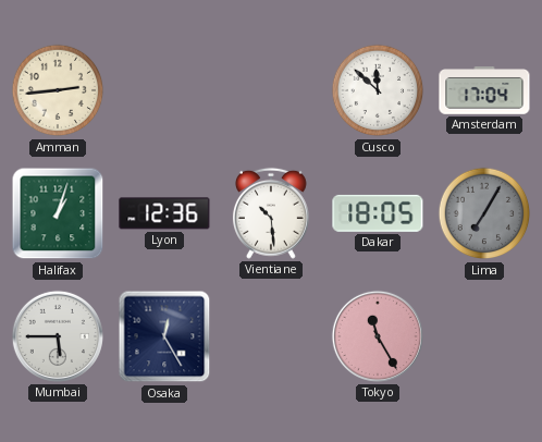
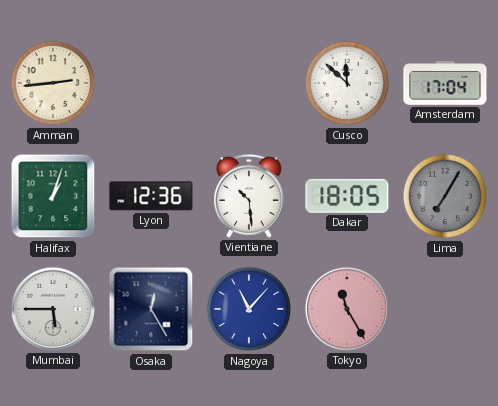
Nagoya: none -> 11:07
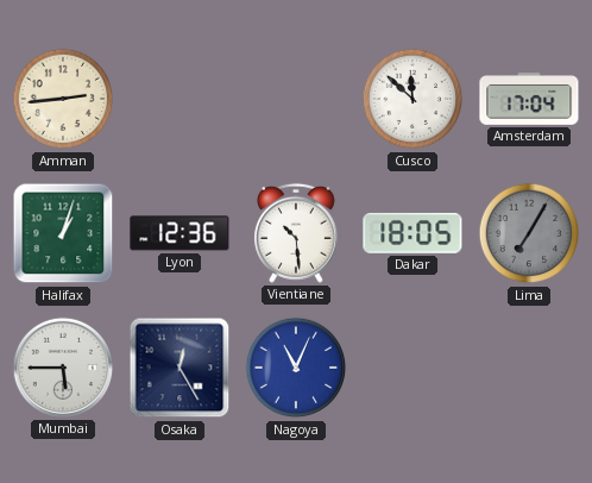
Nagoya: 11:07 -> 11:04
Tokyo: 11:25 -> none
